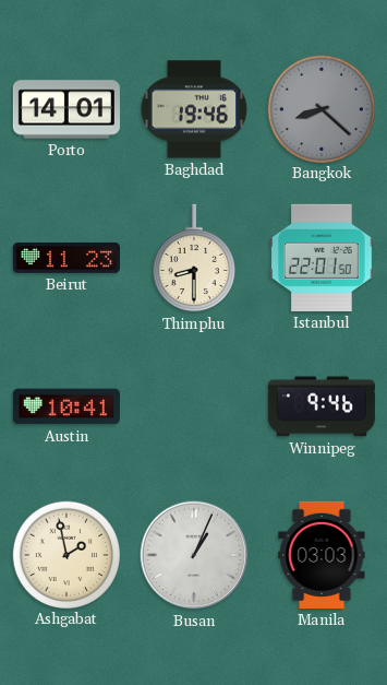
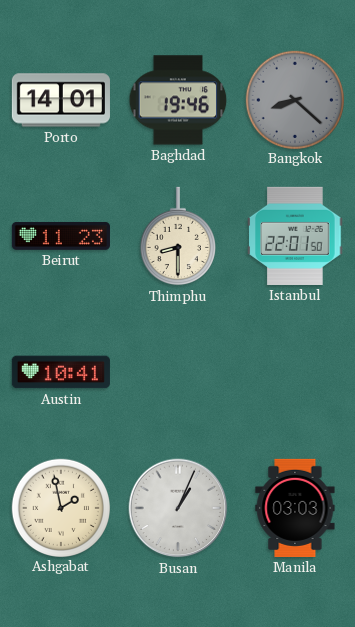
Winnipeg: 9:46 -> none
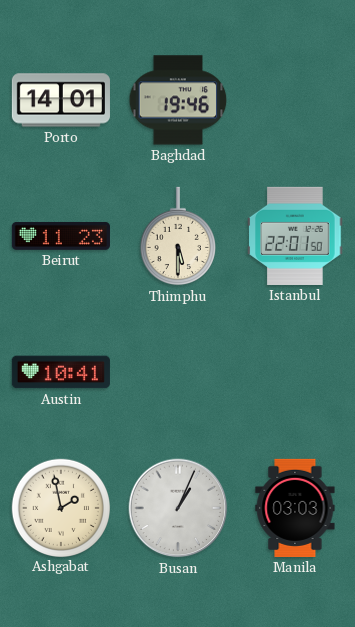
Bangkok: 8:22 -> none
Thimphu: 8:30 -> 5:30
